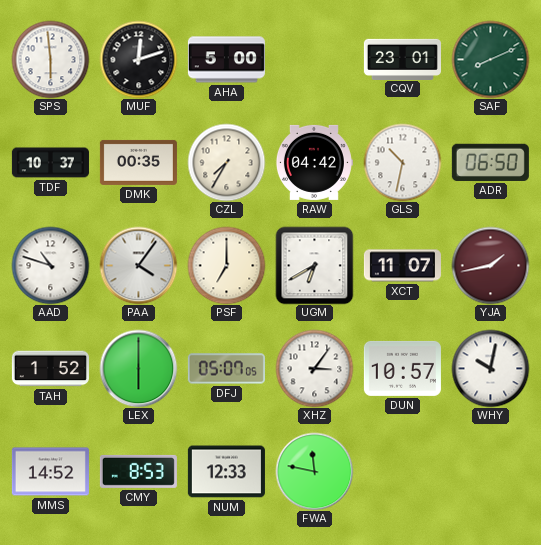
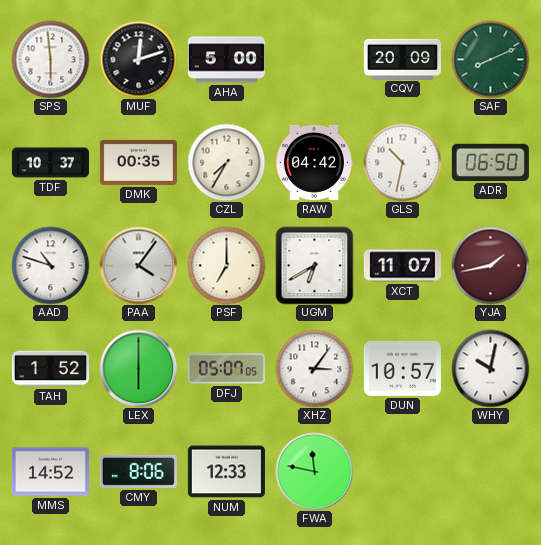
CQV: 23:01 -> 20:09
CMY: 8:53 -> 8:06
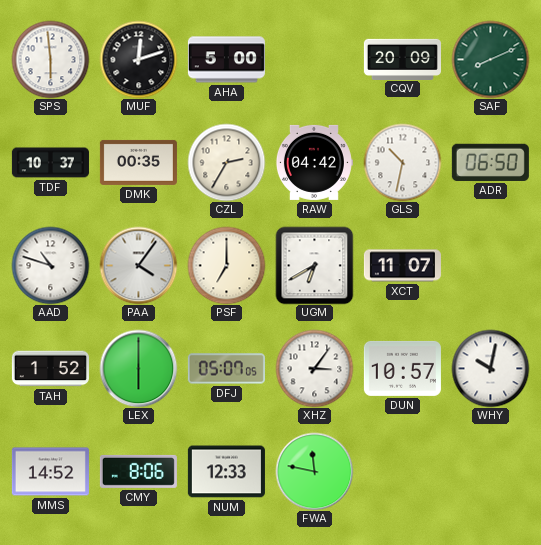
CZL: 7:35 -> 2:35
YJA: 1:43 -> none
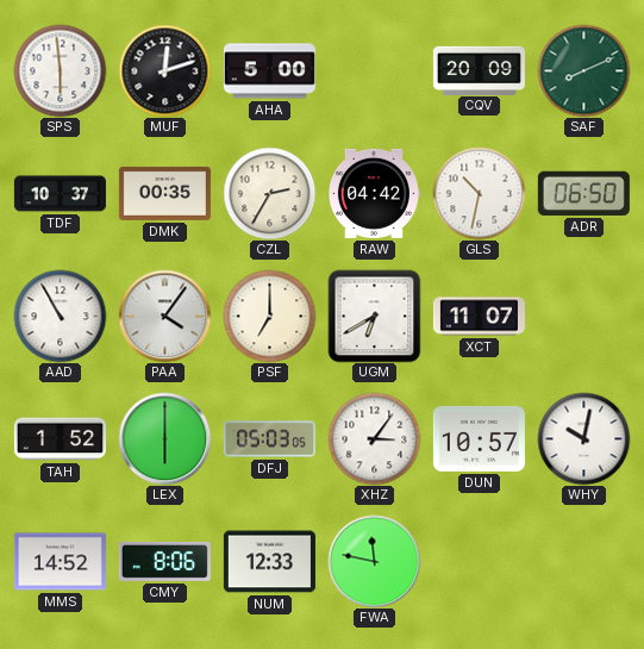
AAD: 10:48 -> 10:55
DFJ: 05:07 -> 05:03
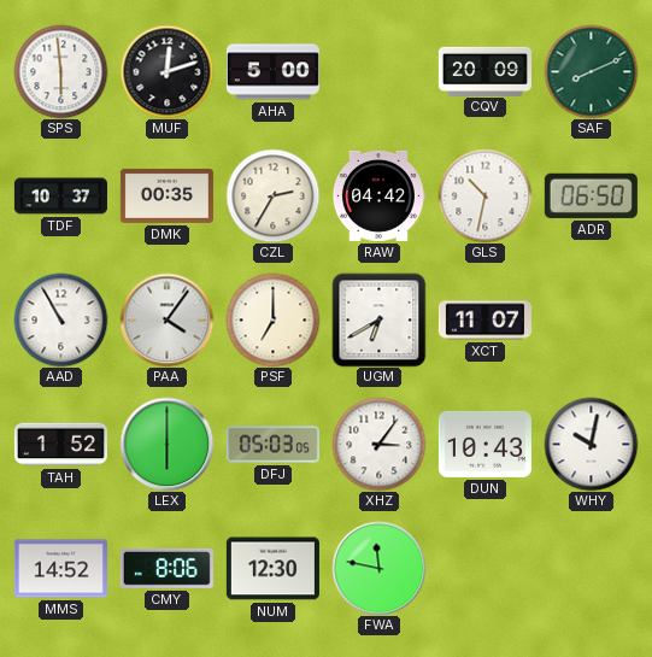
DUN: 10:57 -> 10:43
NUM: 12:33 -> 12:30
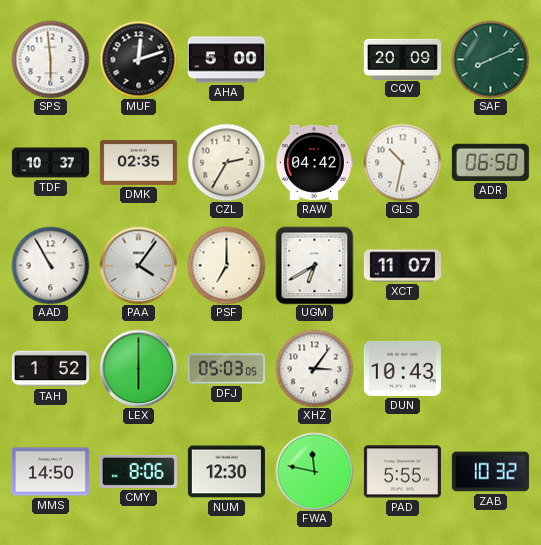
DMK: 00:35 -> 02:35
WHY: 10:02 -> none
MMS: 14:52 -> 14:50
PAD: none -> 5:55
ZAB: none -> 10:32
